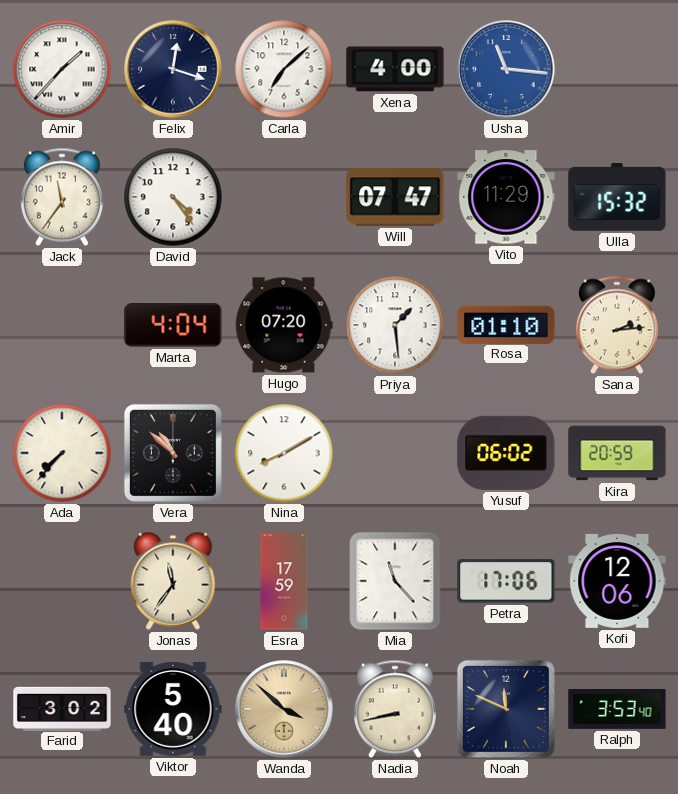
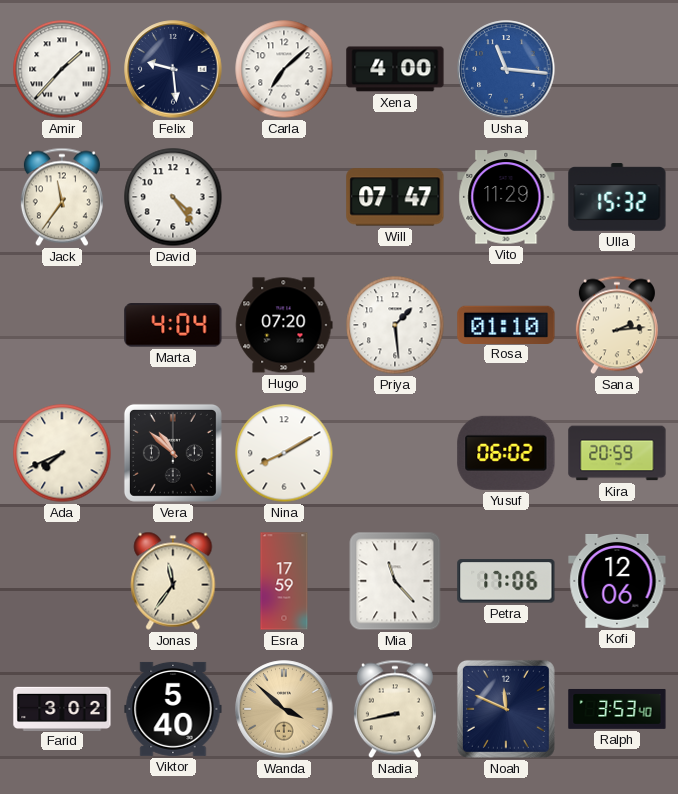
Felix: 12:18 -> 9:29
Ada: 7:37 -> 7:41
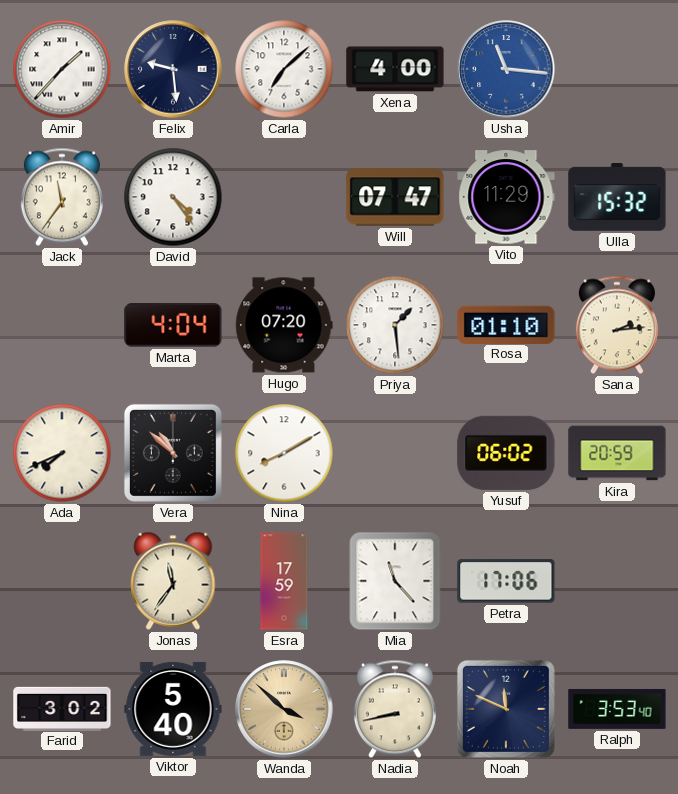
Kofi: 12:06 -> none
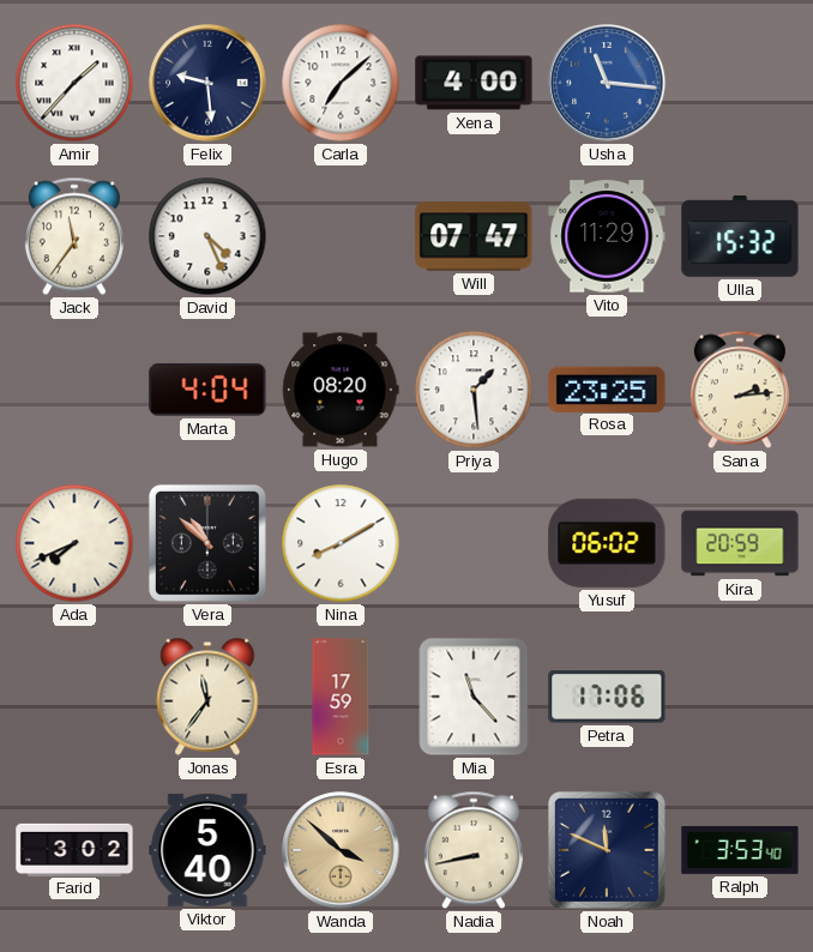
David: 4:24 -> 4:26
Hugo: 07:20 -> 08:20
Rosa: 01:10 -> 23:25
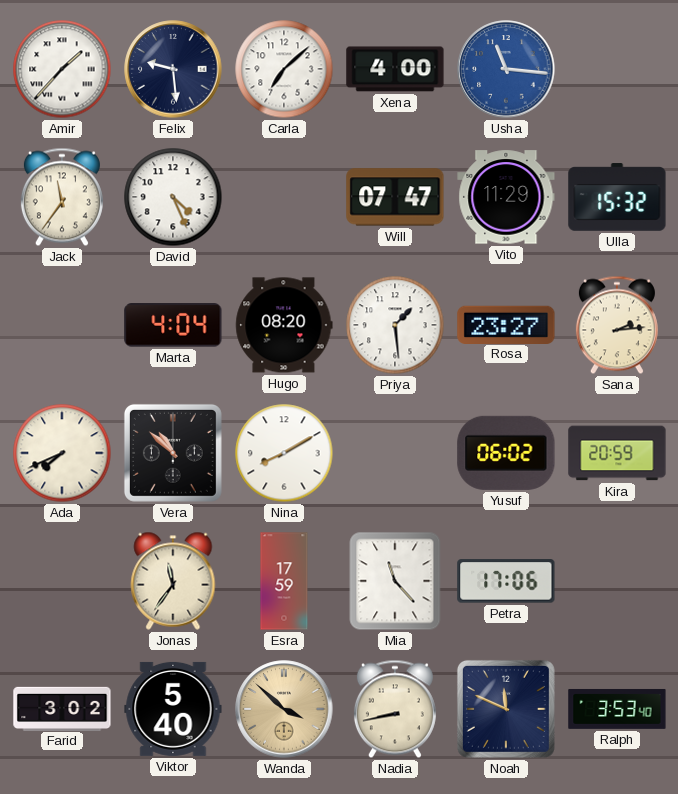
Rosa: 23:25 -> 23:27
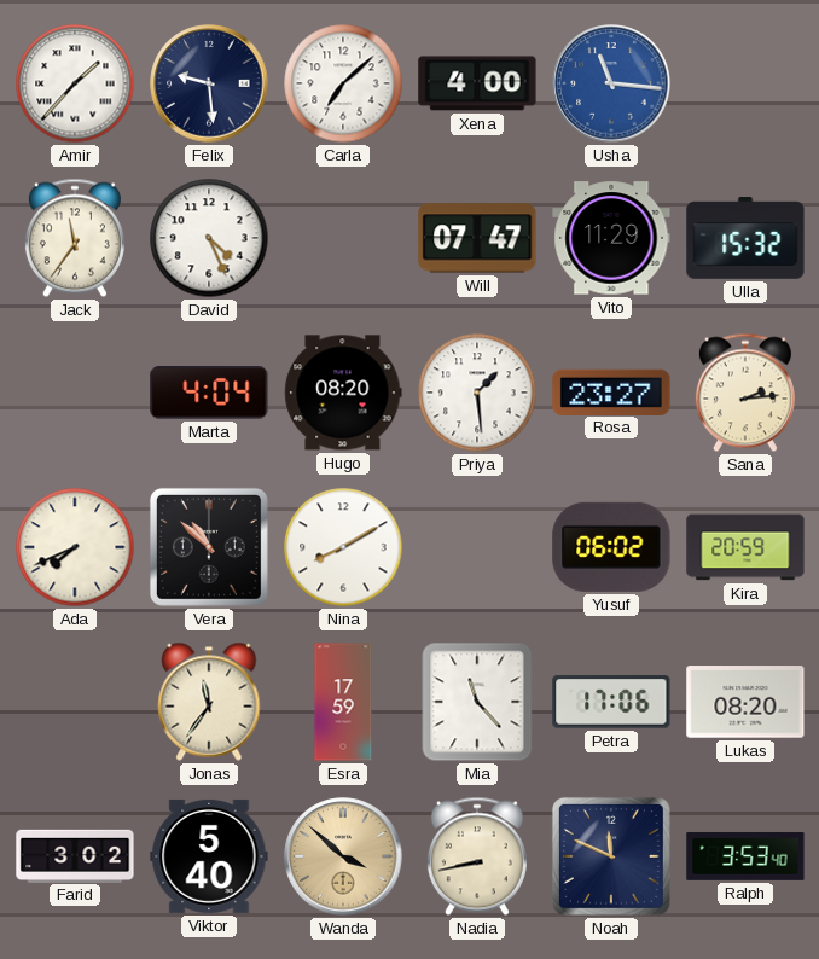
Lukas: none -> 08:20
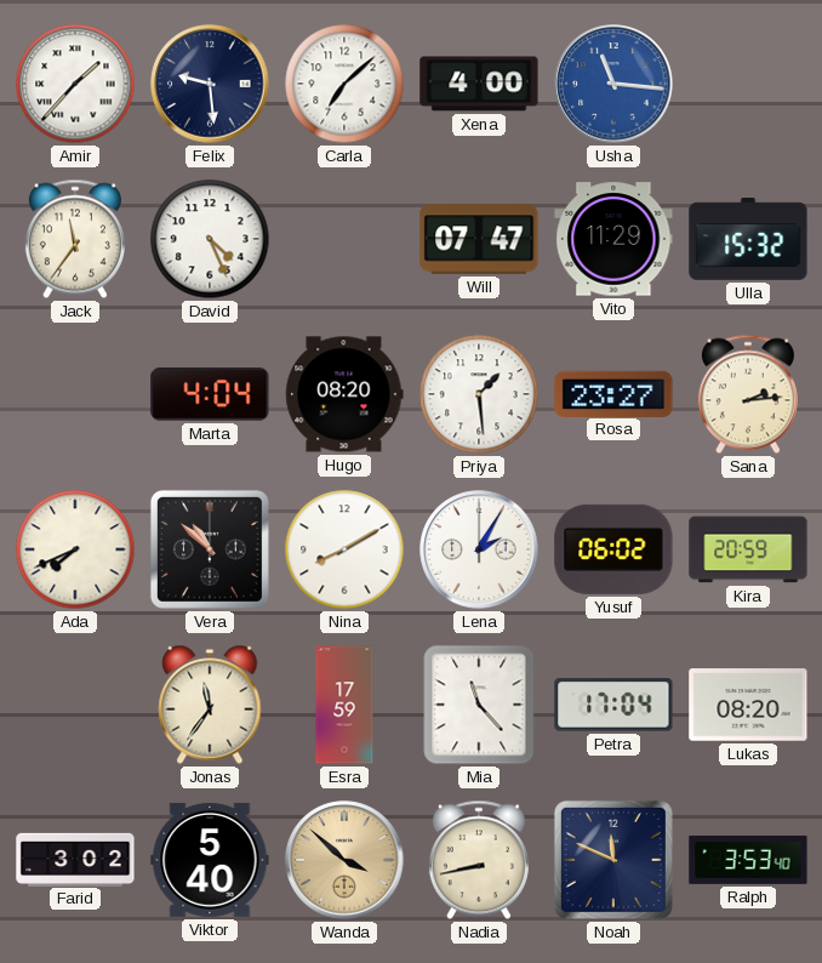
Lena: none -> 2:05
Petra: 17:06 -> 17:04
